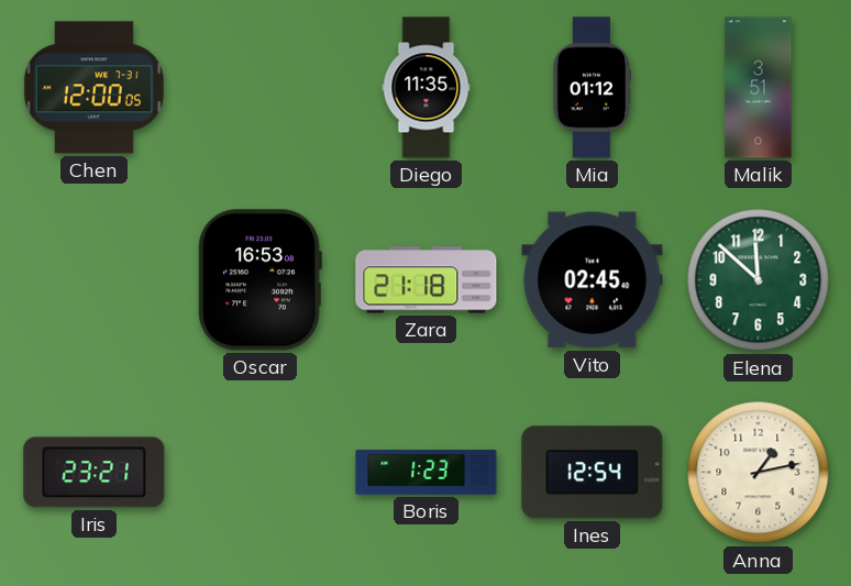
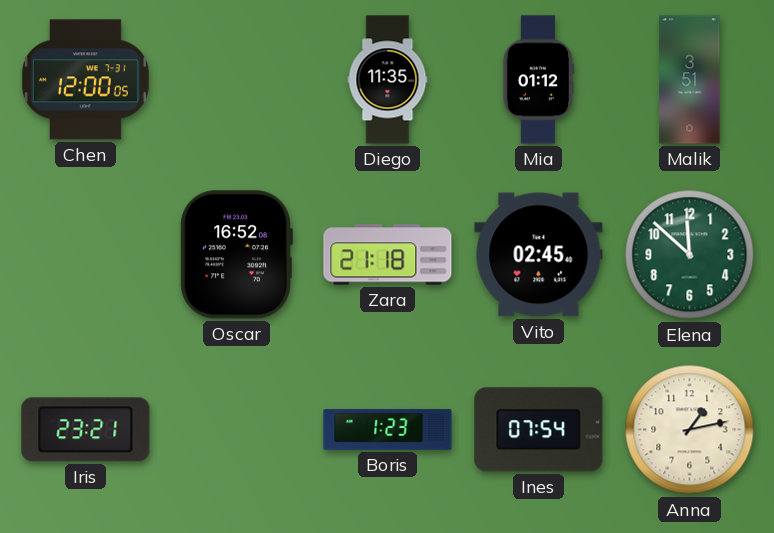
Oscar: 16:53 -> 16:52
Ines: 12:54 -> 07:54
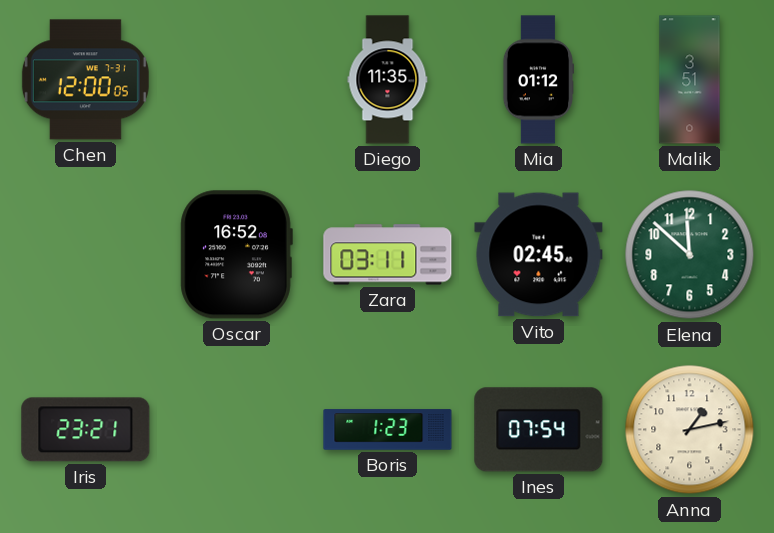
Zara: 21:18 -> 03:11
